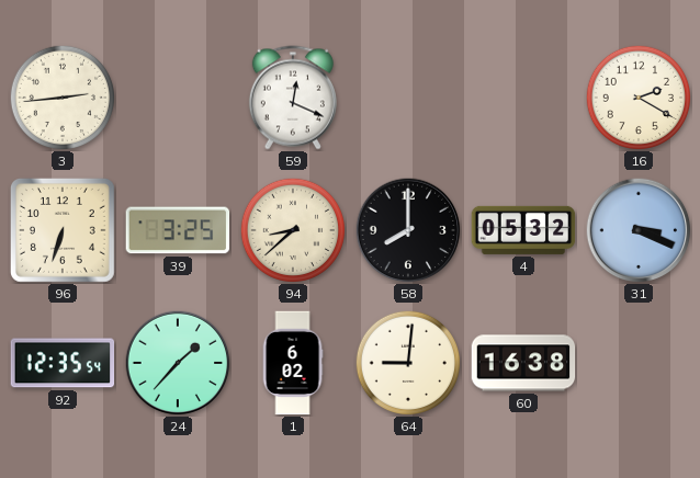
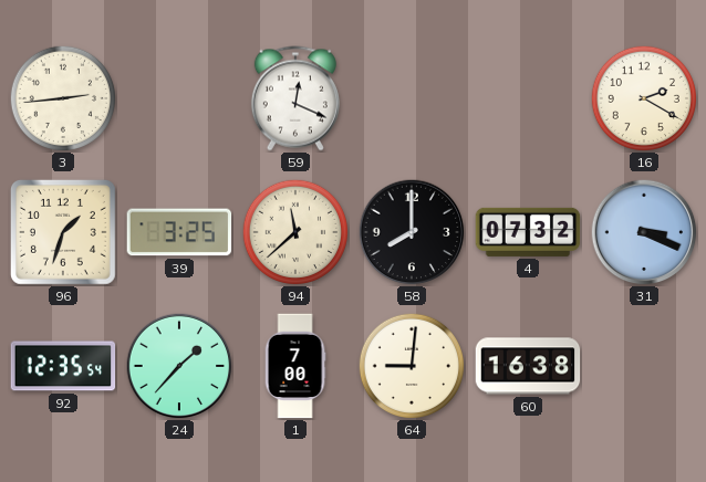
96: 6:33 -> 1:33
94: 8:38 -> 11:38
4: 05:32 -> 07:32
1: 6:02 -> 7:00
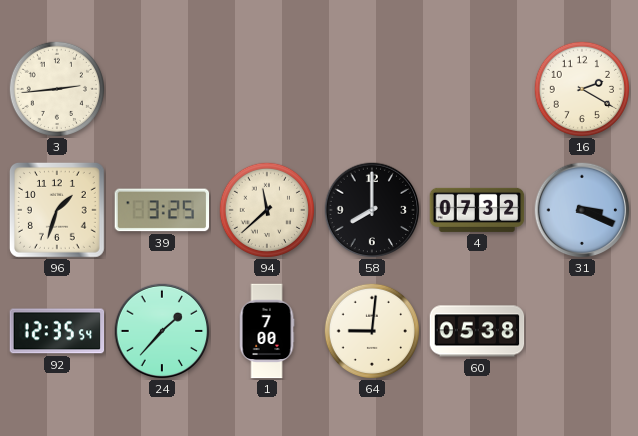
59: 12:19 -> none
60: 16:38 -> 05:38
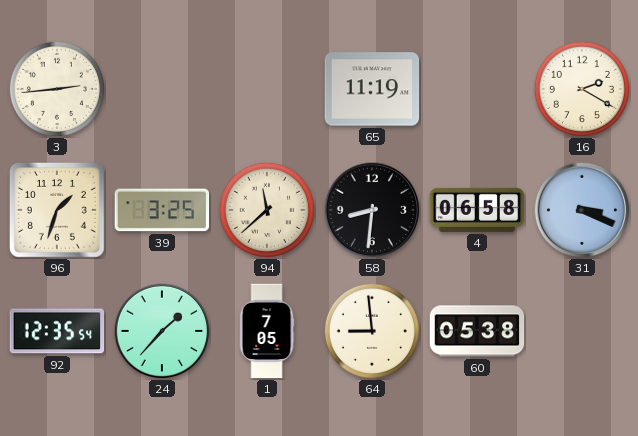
65: none -> 11:19
58: 8:00 -> 8:31
4: 07:32 -> 06:58
1: 7:00 -> 7:05
64: 9:01 -> 8:59
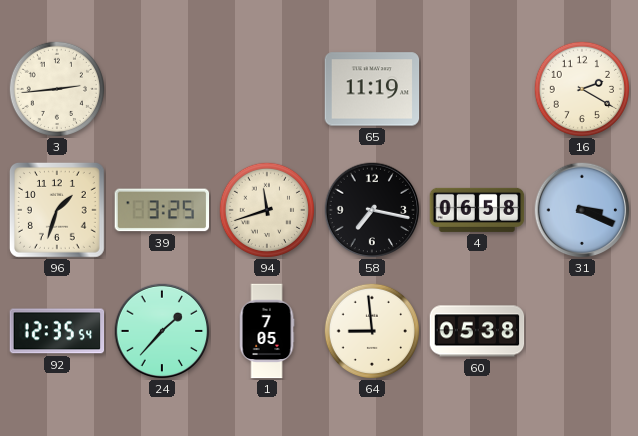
94: 11:38 -> 11:42
58: 8:31 -> 7:17
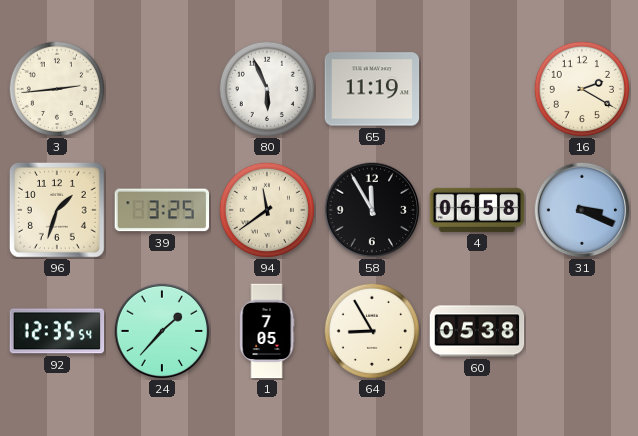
80: none -> 5:56
94: 11:42 -> 11:39
58: 7:17 -> 11:55
64: 8:59 -> 8:55
